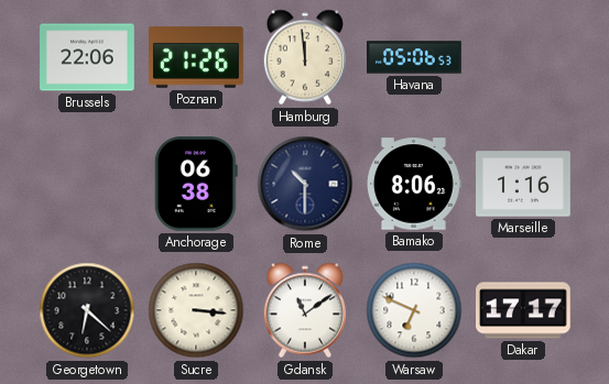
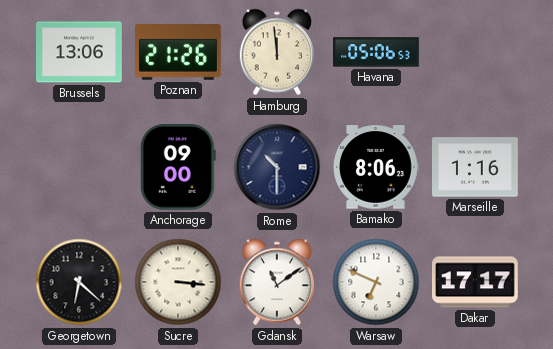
Brussels: 22:06 -> 13:06
Anchorage: 06:38 -> 09:00
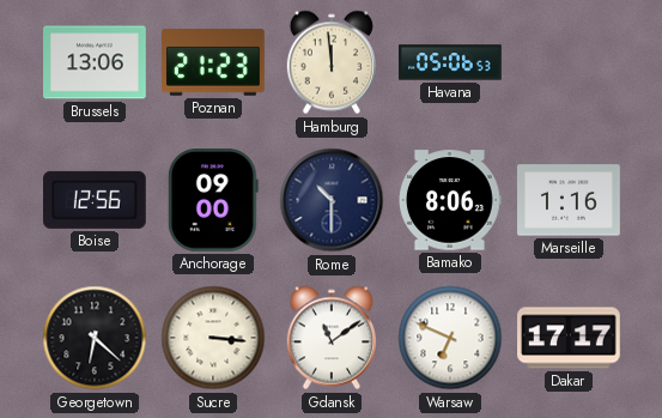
Poznan: 21:26 -> 21:23
Boise: none -> 12:56
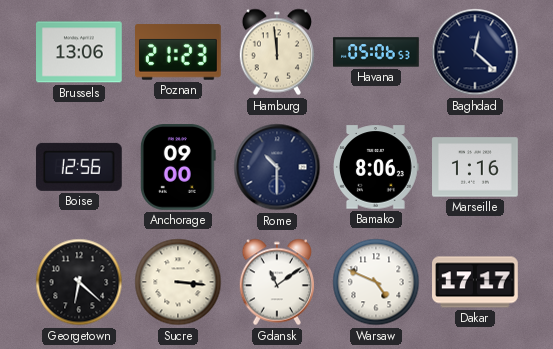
Baghdad: none -> 12:22
Warsaw: 6:49 -> 4:49
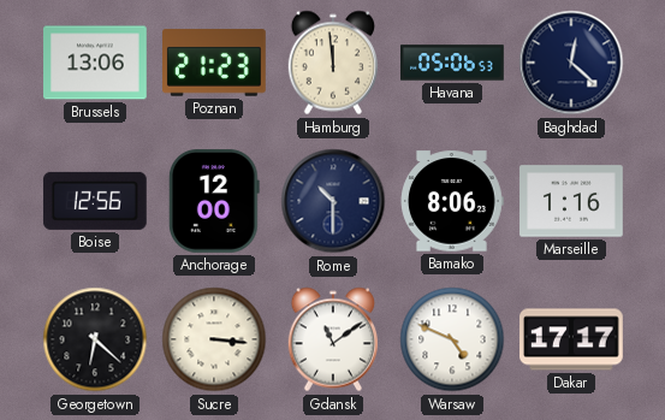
Anchorage: 09:00 -> 12:00
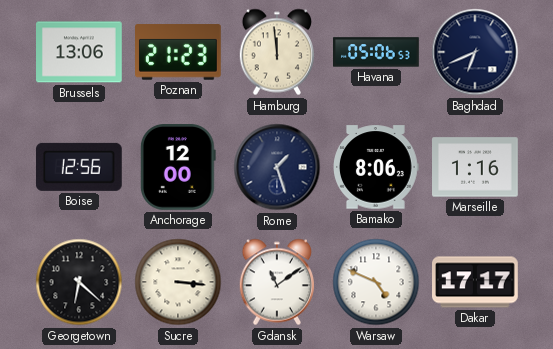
Baghdad: 12:22 -> 6:41
Rome: 10:30 -> 1:27
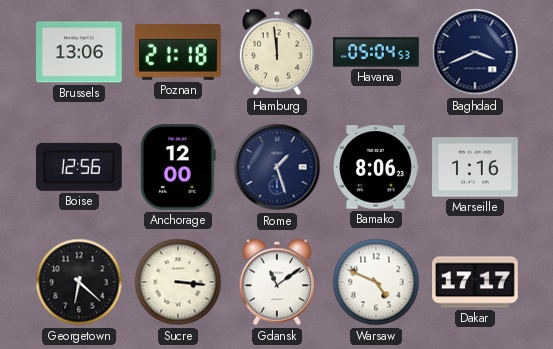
Poznan: 21:23 -> 21:18
Havana: 05:06 -> 05:04
Baghdad: 6:41 -> 3:41
